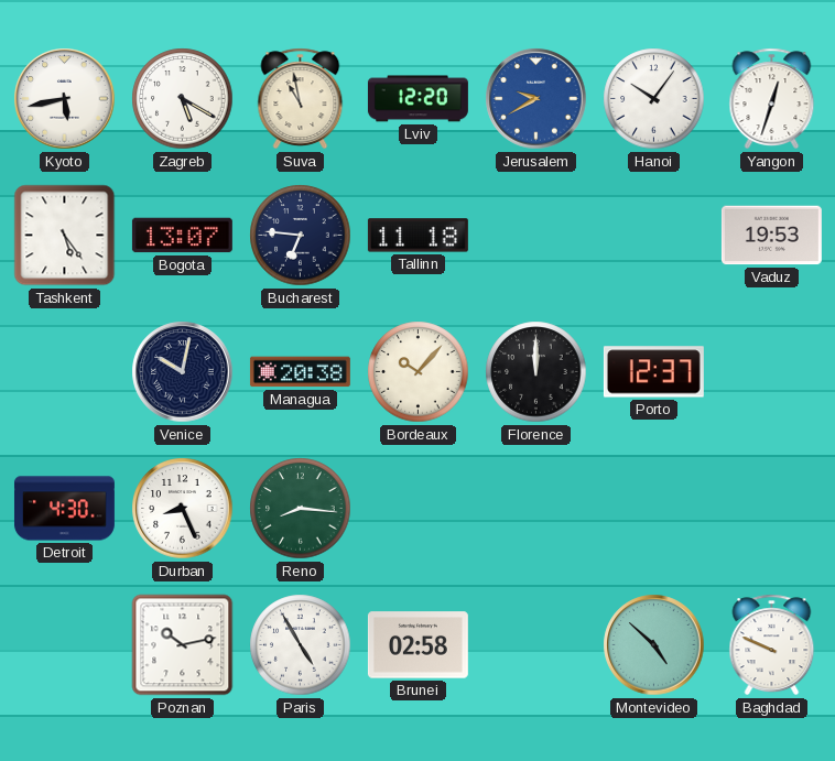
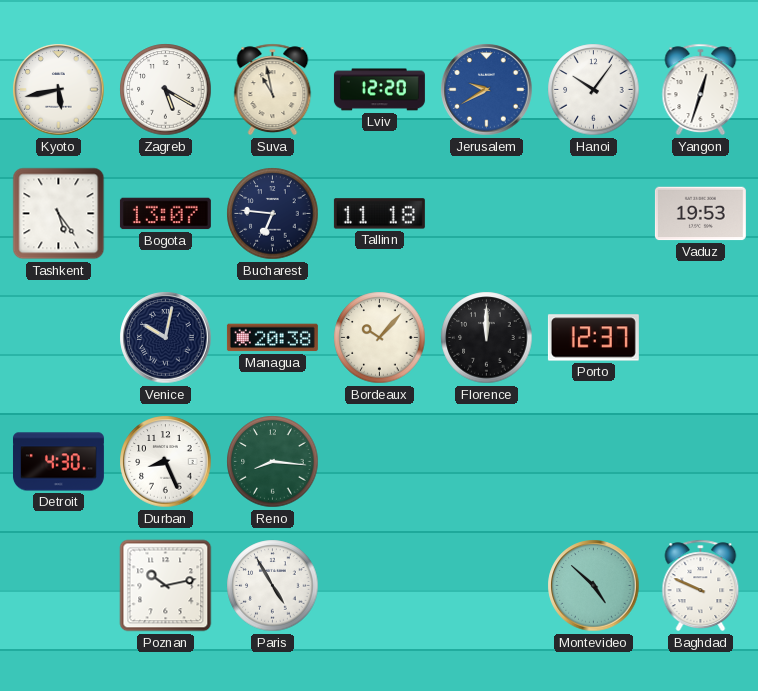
Brunei: 02:58 -> none
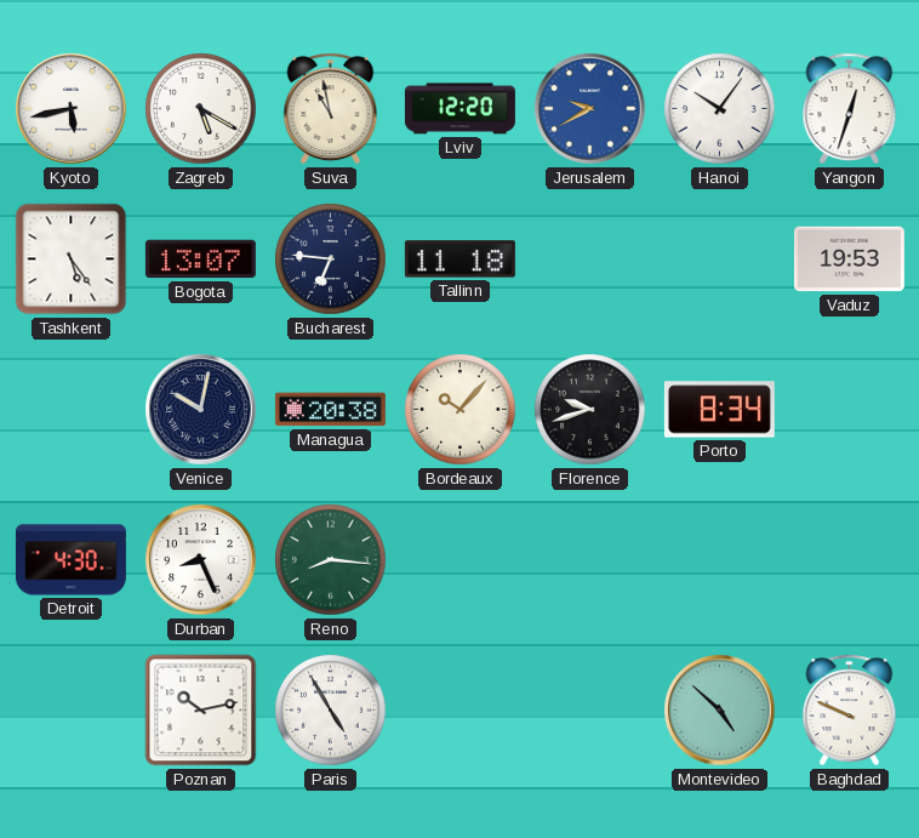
Florence: 12:00 -> 9:42
Porto: 12:37 -> 8:34
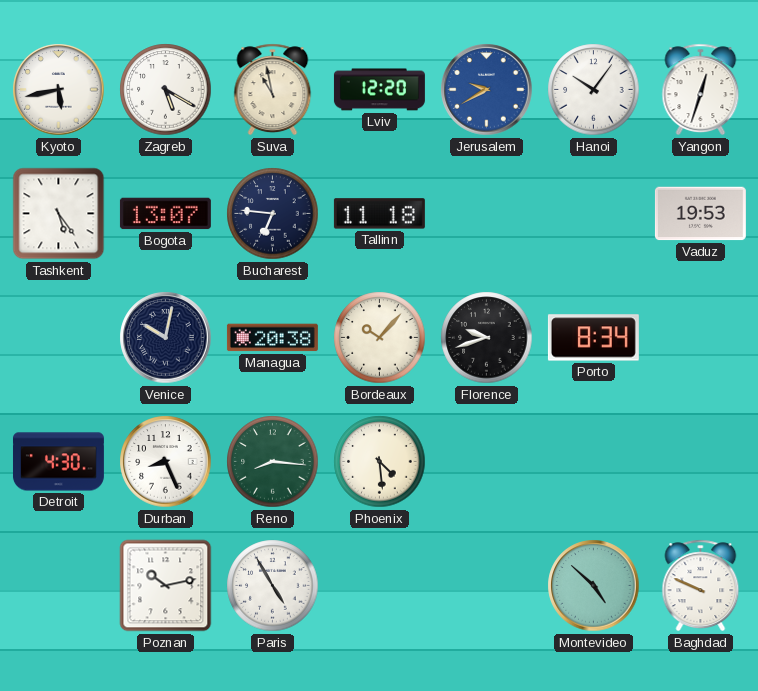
Phoenix: none -> 4:29
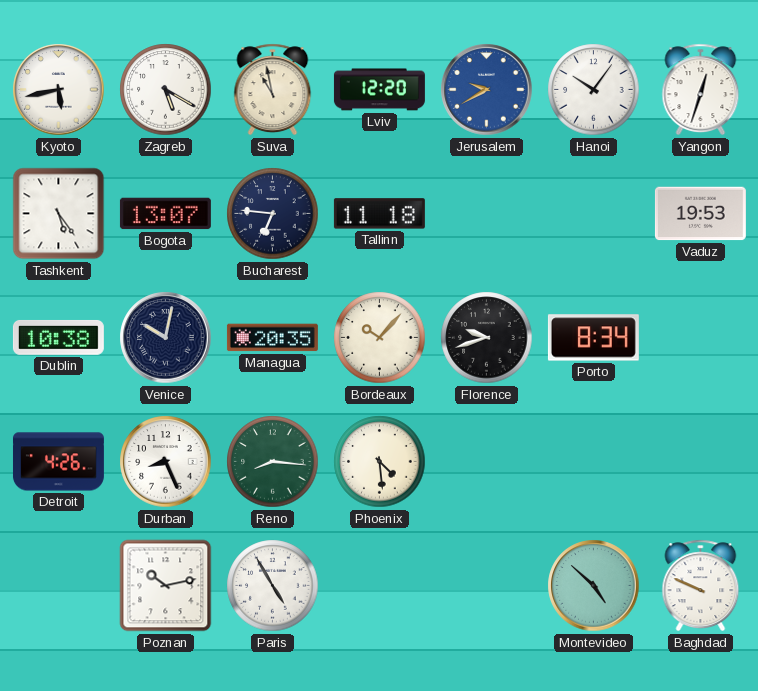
Dublin: none -> 10:38
Managua: 20:38 -> 20:35
Detroit: 4:30 -> 4:26
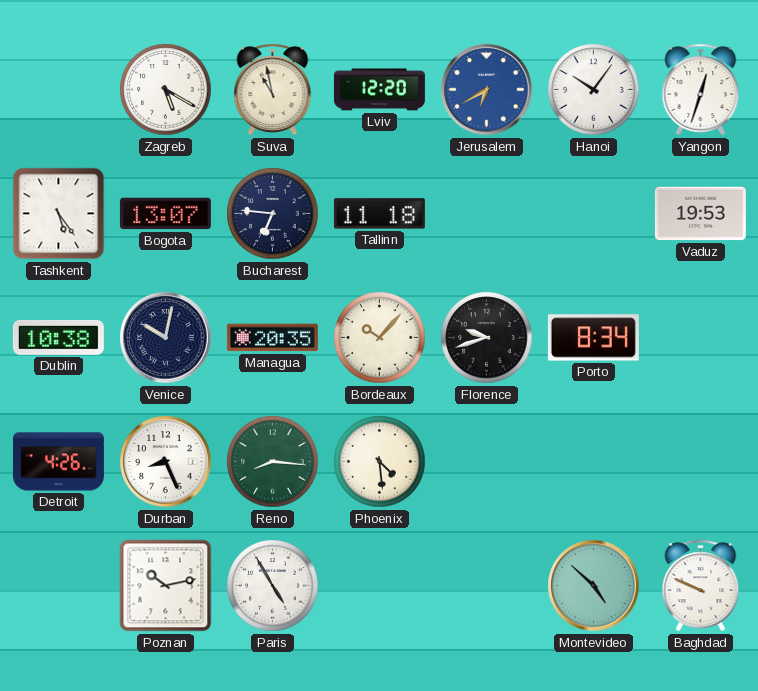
Kyoto: 5:43 -> none
Jerusalem: 9:40 -> 6:40
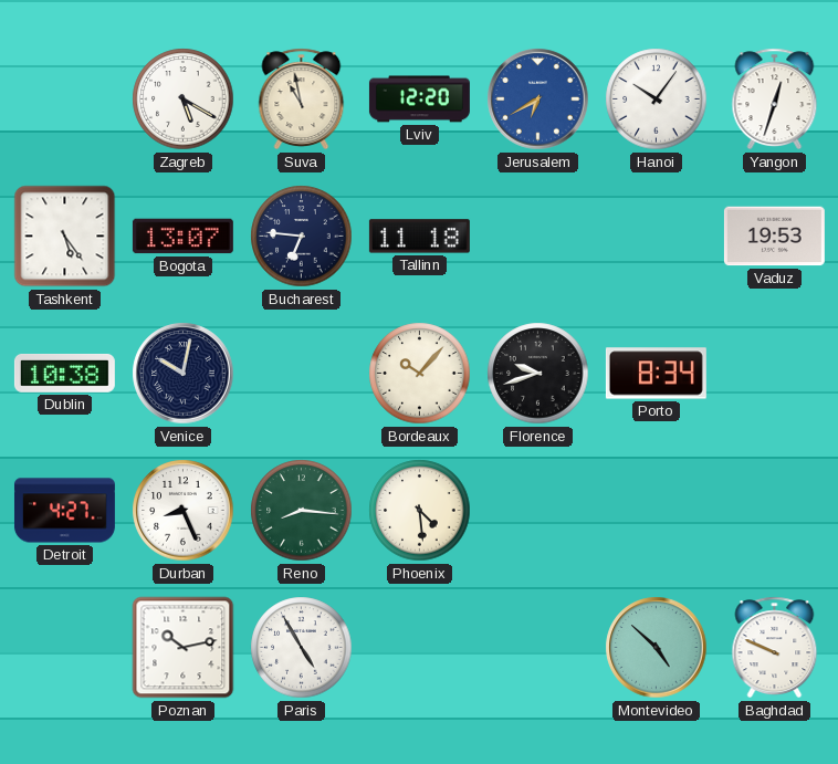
Managua: 20:35 -> none
Detroit: 4:26 -> 4:27
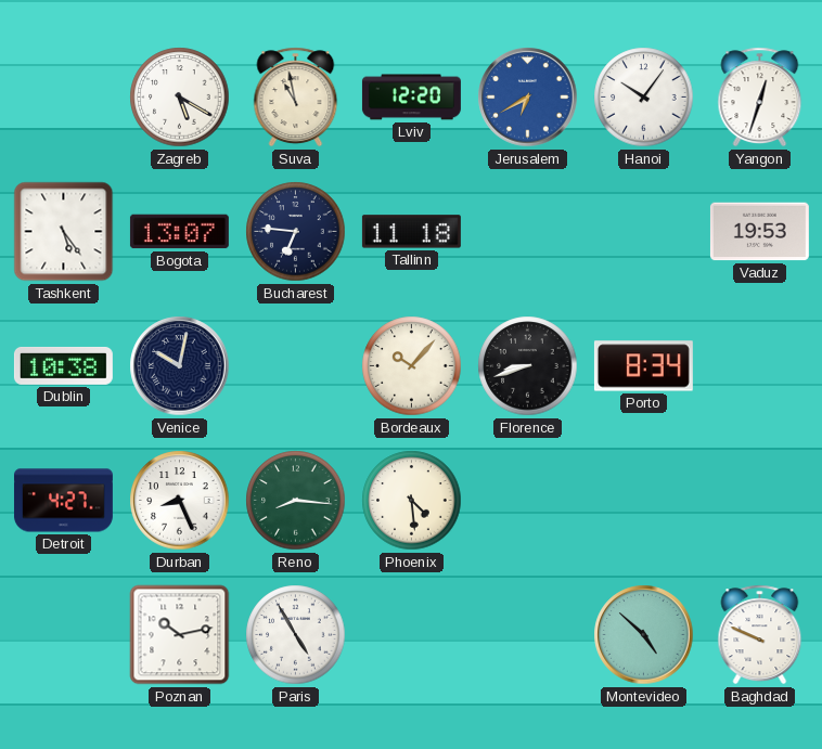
Florence: 9:42 -> 8:42
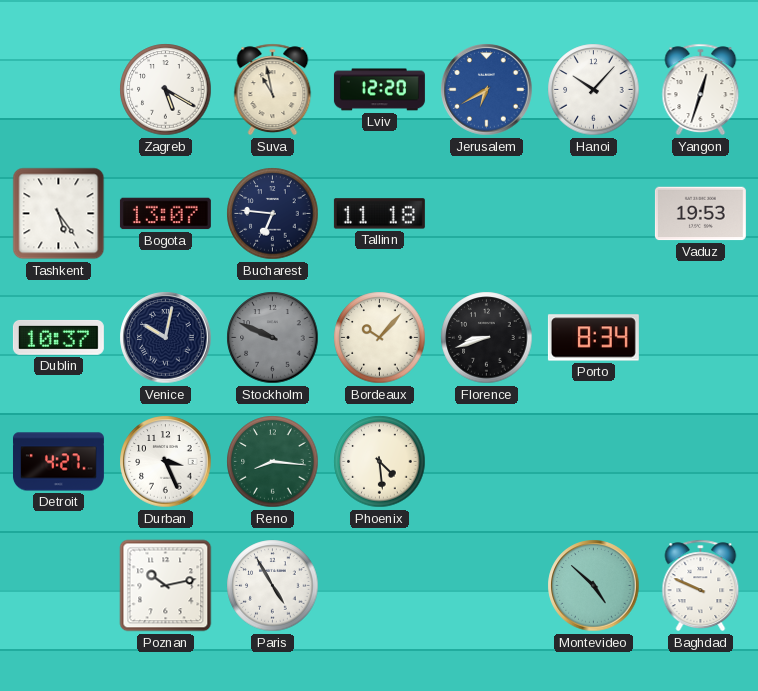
Hanoi: 10:06 -> 10:07
Dublin: 10:38 -> 10:37
Stockholm: none -> 9:49
Durban: 8:26 -> 3:26
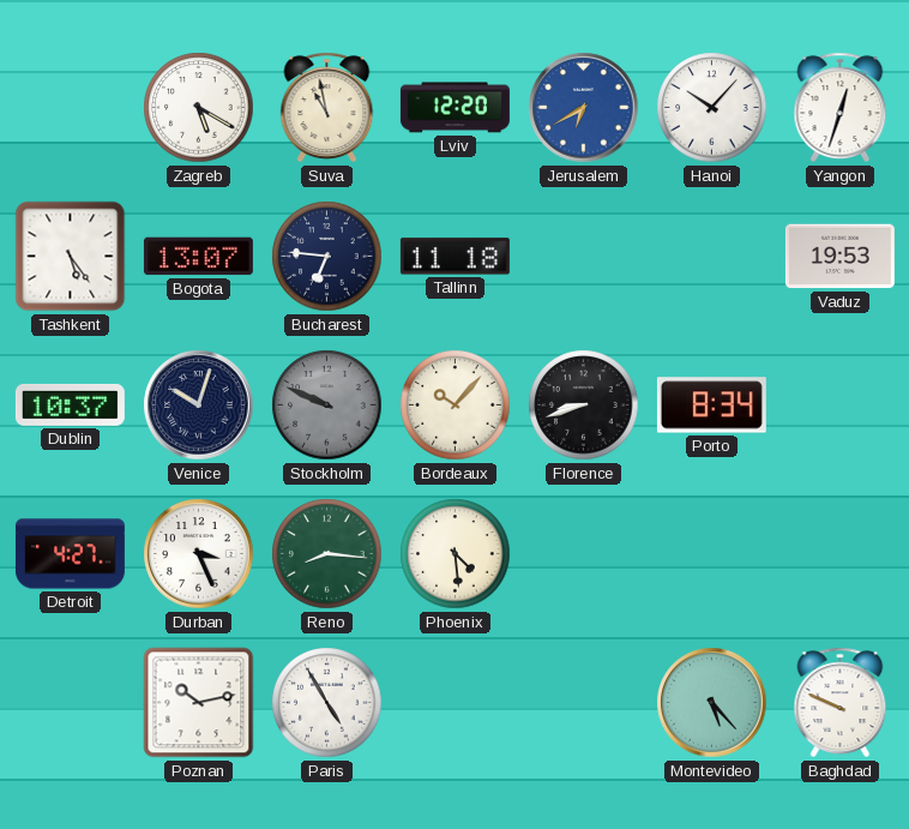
Venice: 10:02 -> 10:03
Montevideo: 4:52 -> 5:23
